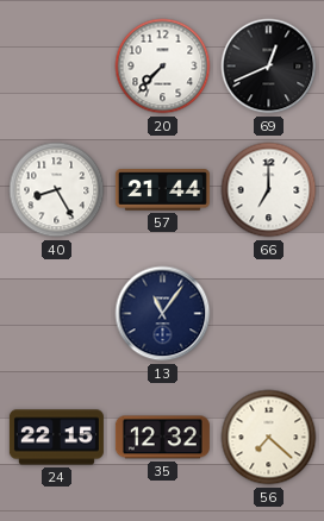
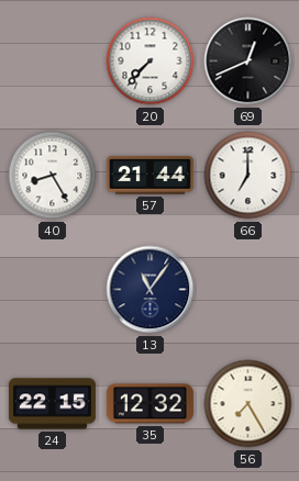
56: 7:22 -> 7:25
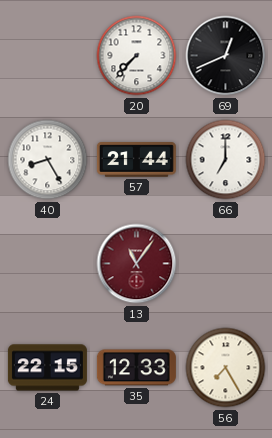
13 dial: navy -> burgundy
35: 12:32 -> 12:33
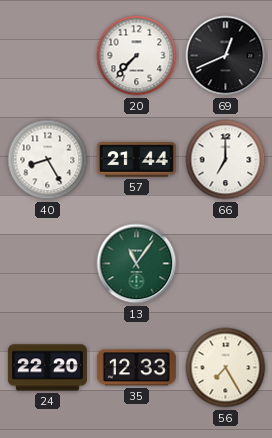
13 dial: burgundy -> green
24: 22:15 -> 22:20
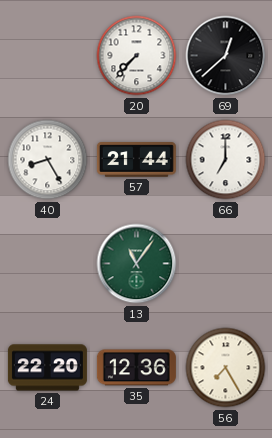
69: 12:41 -> 12:38
35: 12:33 -> 12:36
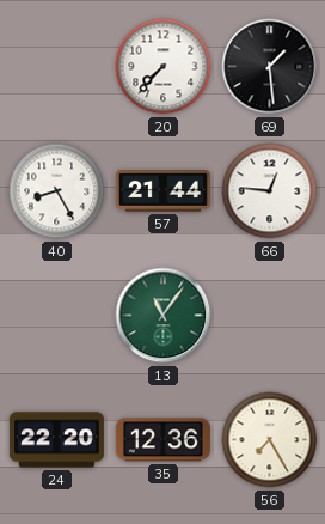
69: 12:38 -> 1:29
66: 7:00 -> 12:46
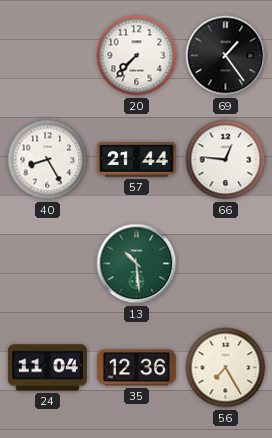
69: 1:29 -> 1:24
13: 11:06 -> 10:29
24: 22:20 -> 11:04
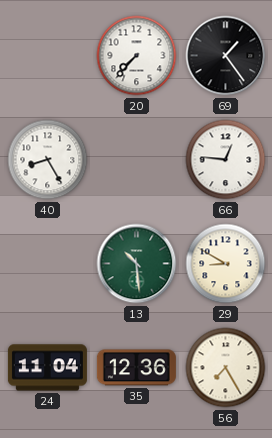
57: 21:44 -> none
29: none -> 8:50
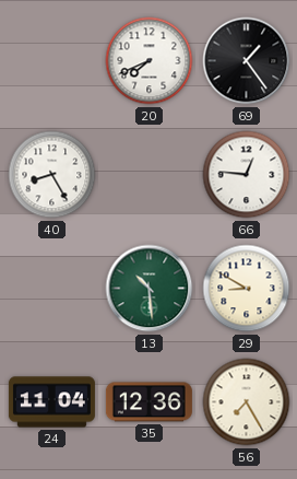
20: 7:37 -> 7:41
